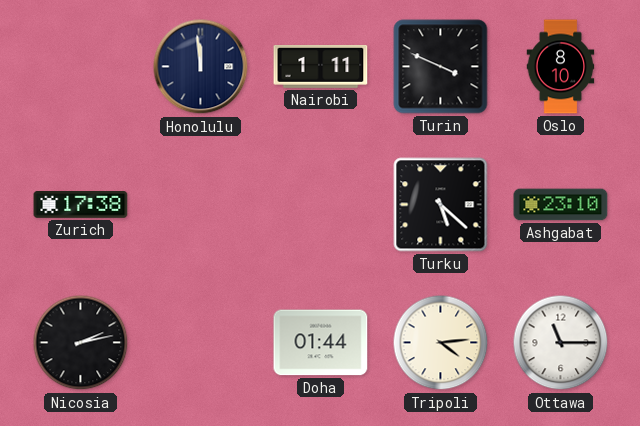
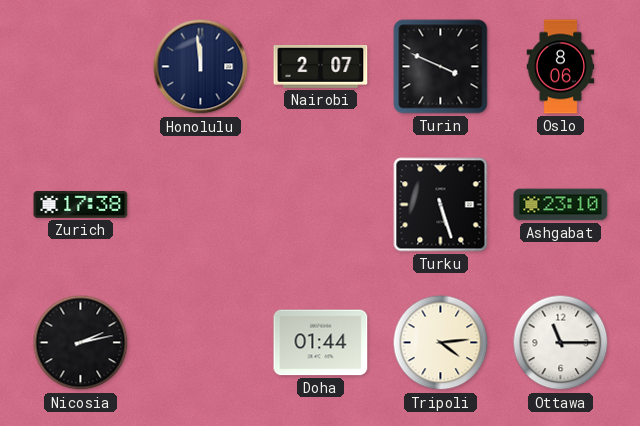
Nairobi: 1:11 -> 2:07
Oslo: 8:10 -> 8:06
Turku: 5:22 -> 5:27
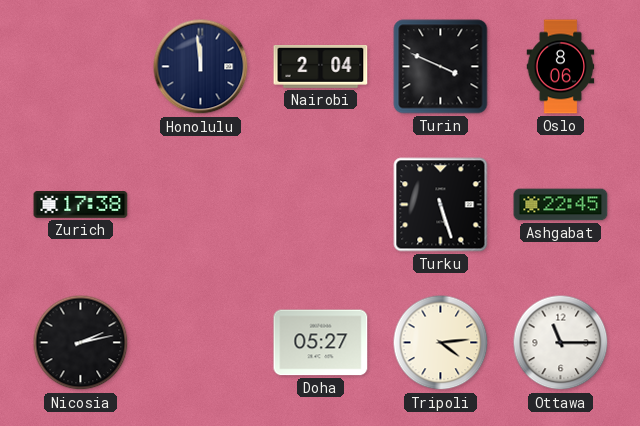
Nairobi: 2:07 -> 2:04
Ashgabat: 23:10 -> 22:45
Doha: 01:44 -> 05:27
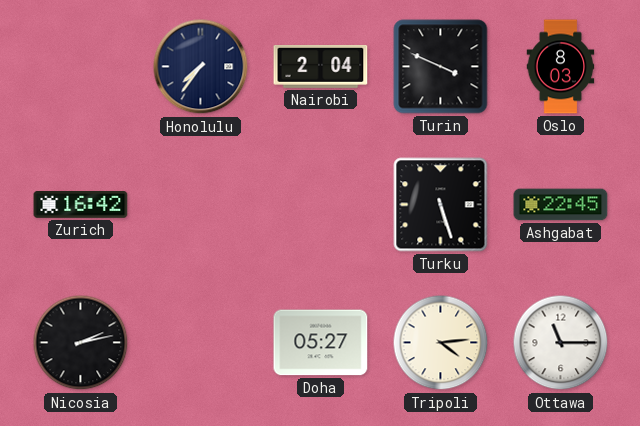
Honolulu: 11:59 -> 7:36
Oslo: 8:06 -> 8:03
Zurich: 17:38 -> 16:42
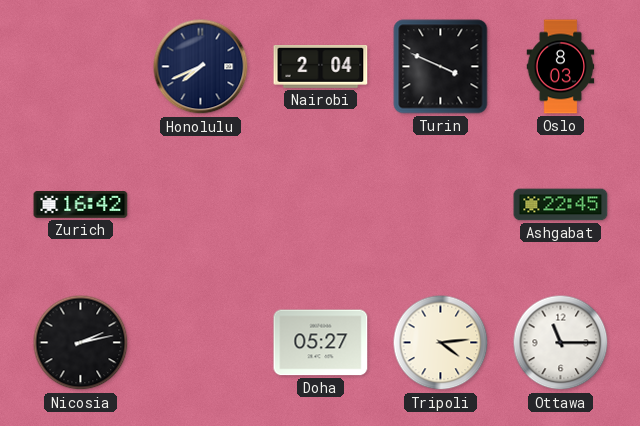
Honolulu: 7:36 -> 7:41
Turku: 5:27 -> none
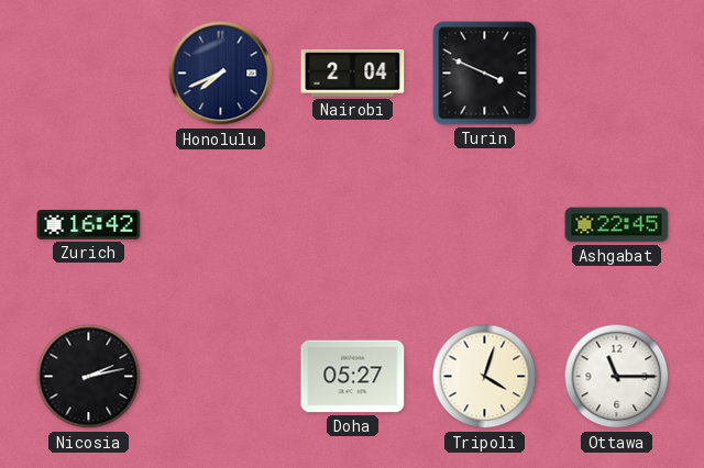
Oslo: 8:03 -> none
Tripoli: 4:14 -> 4:03
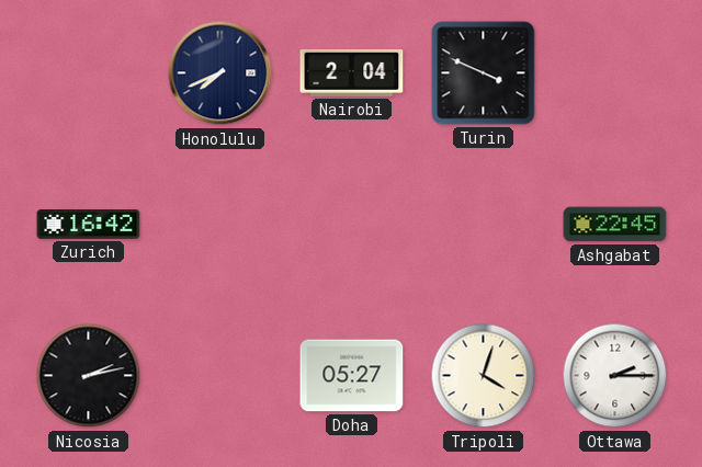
Ottawa: 11:15 -> 2:15
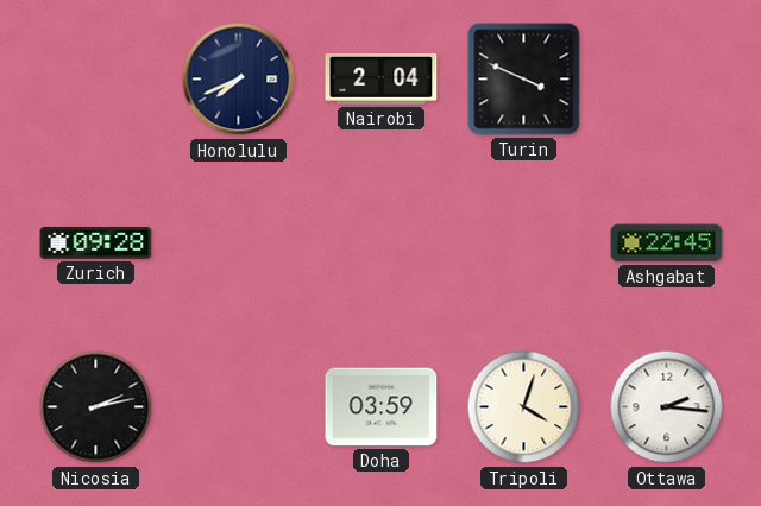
Zurich: 16:42 -> 09:28
Doha: 05:27 -> 03:59
Ottawa: 2:15 -> 2:16
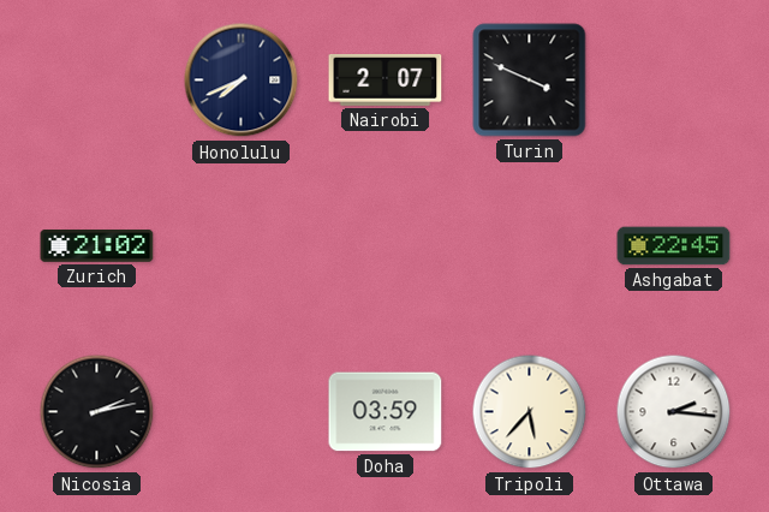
Nairobi: 2:04 -> 2:07
Zurich: 09:28 -> 21:02
Tripoli: 4:03 -> 5:37
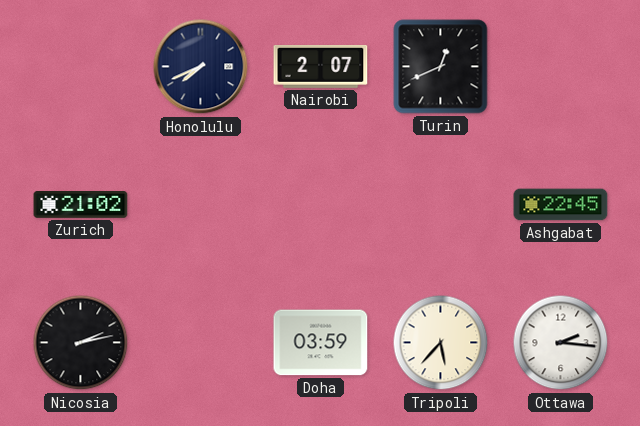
Turin: 3:49 -> 12:41
